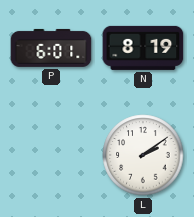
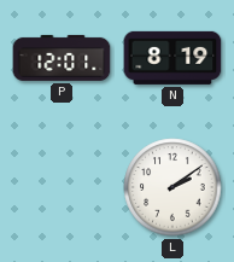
P: 6:01 -> 12:01
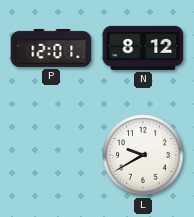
N: 8:19 -> 8:12
L: 2:09 -> 9:40
